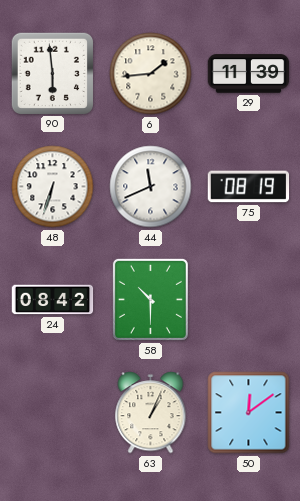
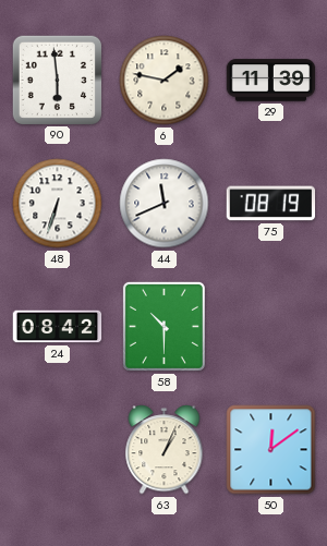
6: 1:44 -> 1:47
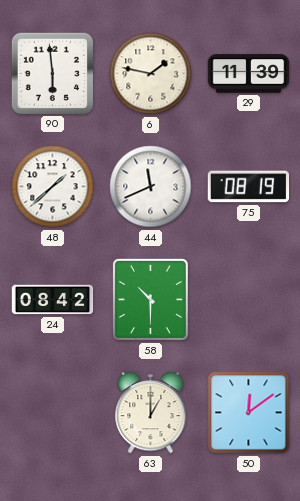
48: 6:33 -> 1:38
63: 1:04 -> 1:00
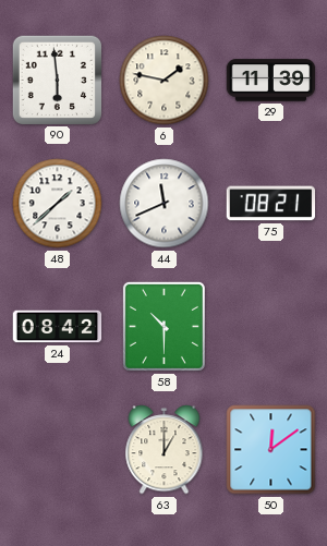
75: 08:19 -> 08:21
